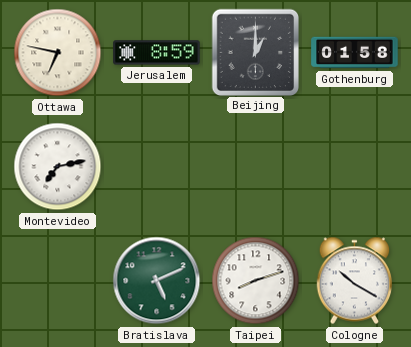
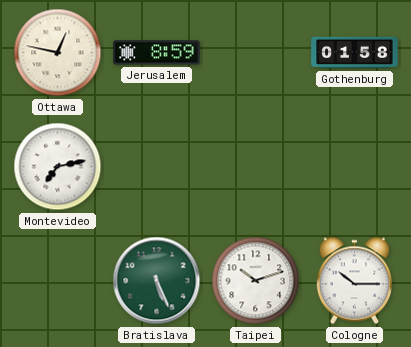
Ottawa: 6:47 -> 12:47
Beijing: 1:00 -> none
Bratislava: 5:11 -> 5:26
Taipei: 8:12 -> 10:12
Cologne: 10:20 -> 10:15
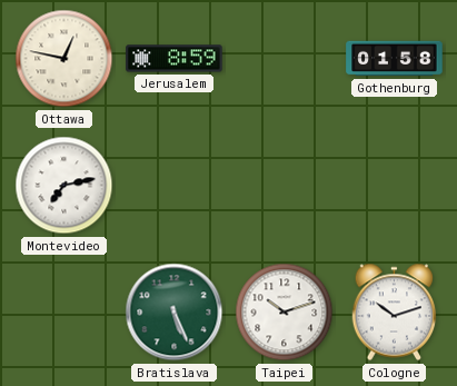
Cologne: 10:15 -> 10:12
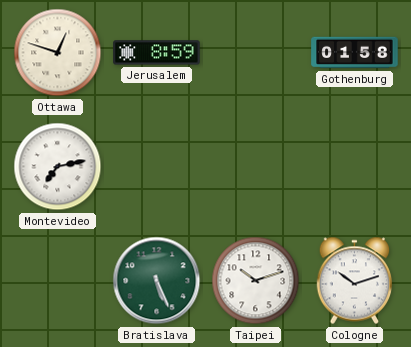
Ottawa: 12:47 -> 12:48
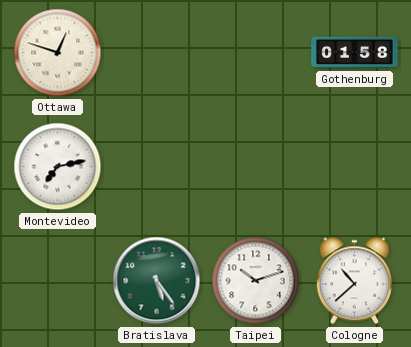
Jerusalem: 8:59 -> none
Bratislava: 5:26 -> 5:24
Cologne: 10:12 -> 10:38
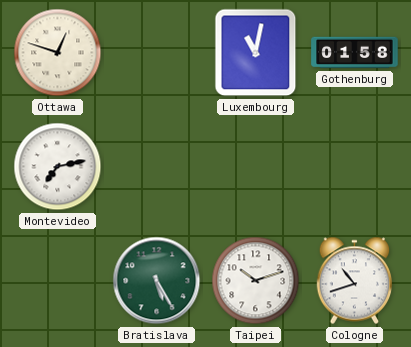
Luxembourg: none -> 11:02
Bratislava: 5:24 -> 5:25
Cologne: 10:38 -> 10:42
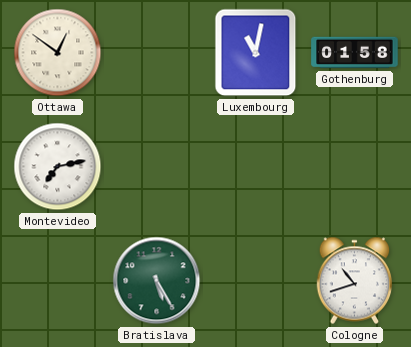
Ottawa: 12:48 -> 12:51
Taipei: 10:12 -> none
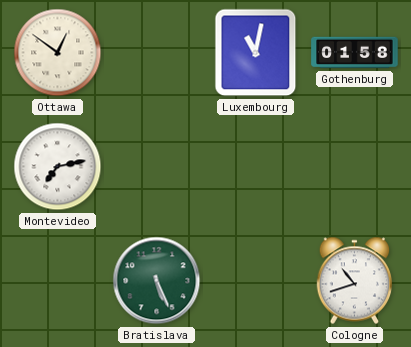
Bratislava: 5:25 -> 5:26
